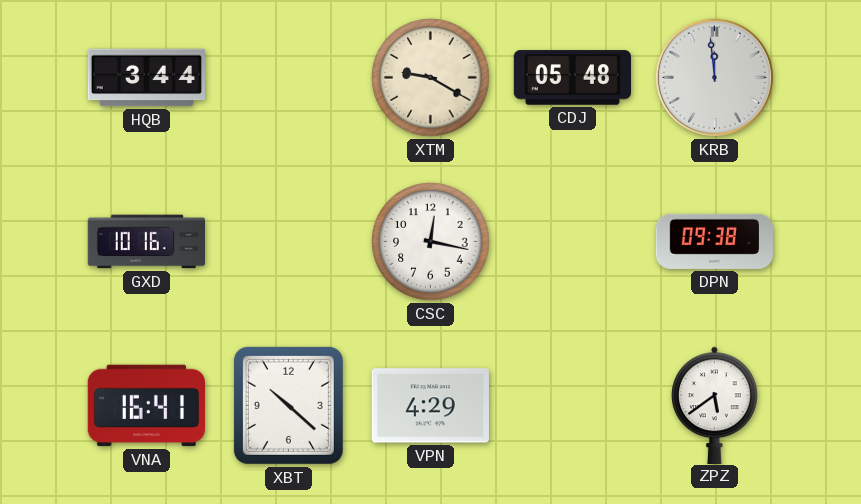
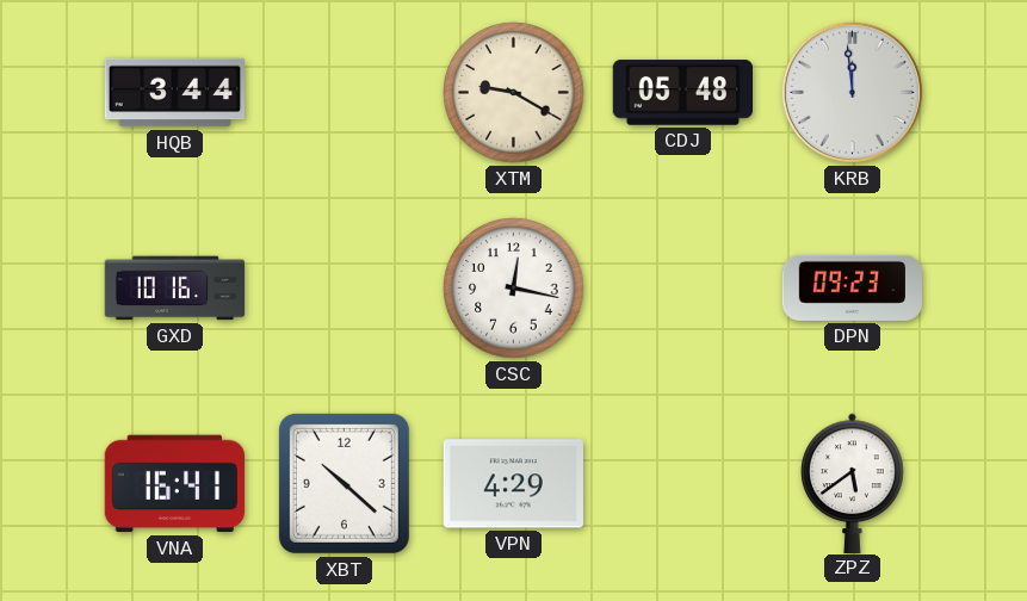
DPN: 09:38 -> 09:23
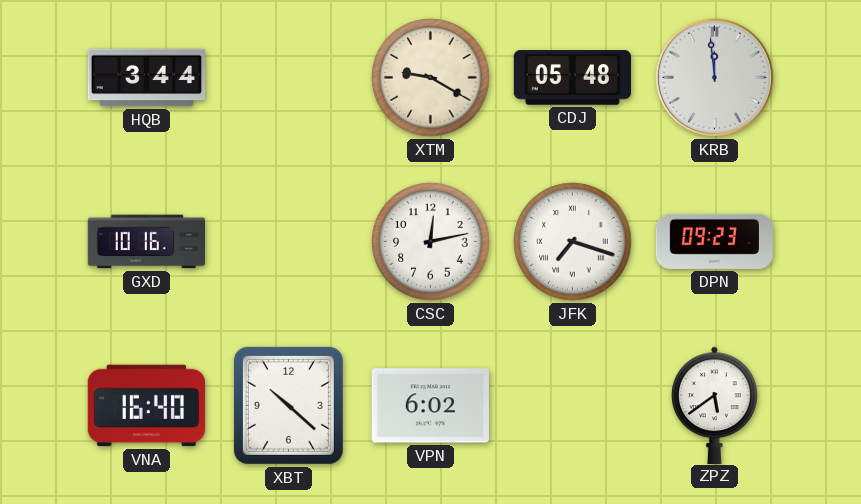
CSC: 12:17 -> 12:13
JFK: none -> 7:18
VNA: 16:41 -> 16:40
VPN: 4:29 -> 6:02
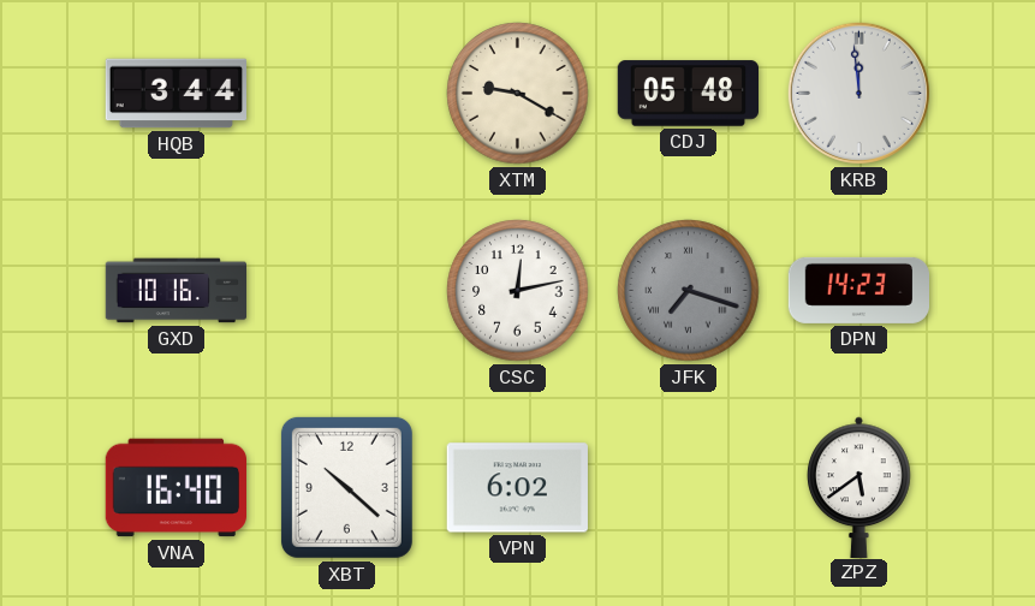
JFK dial: white -> grey
DPN: 09:23 -> 14:23
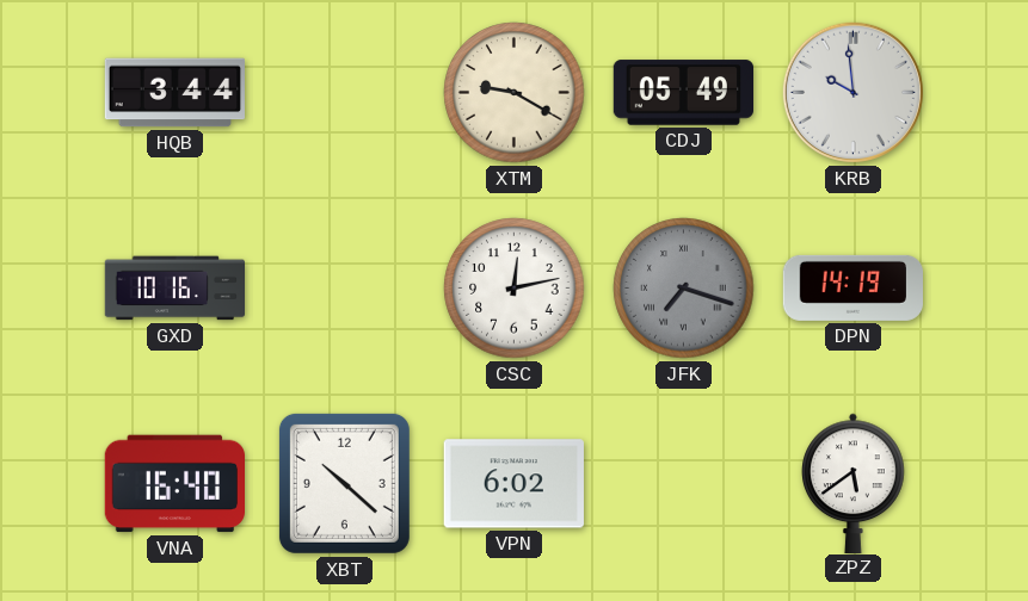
CDJ: 05:48 -> 05:49
KRB: 11:59 -> 9:59
DPN: 14:23 -> 14:19
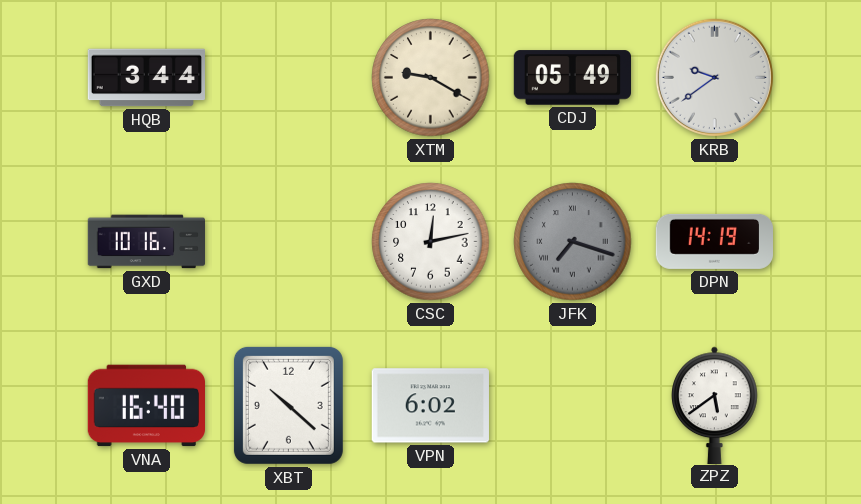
KRB: 9:59 -> 9:39
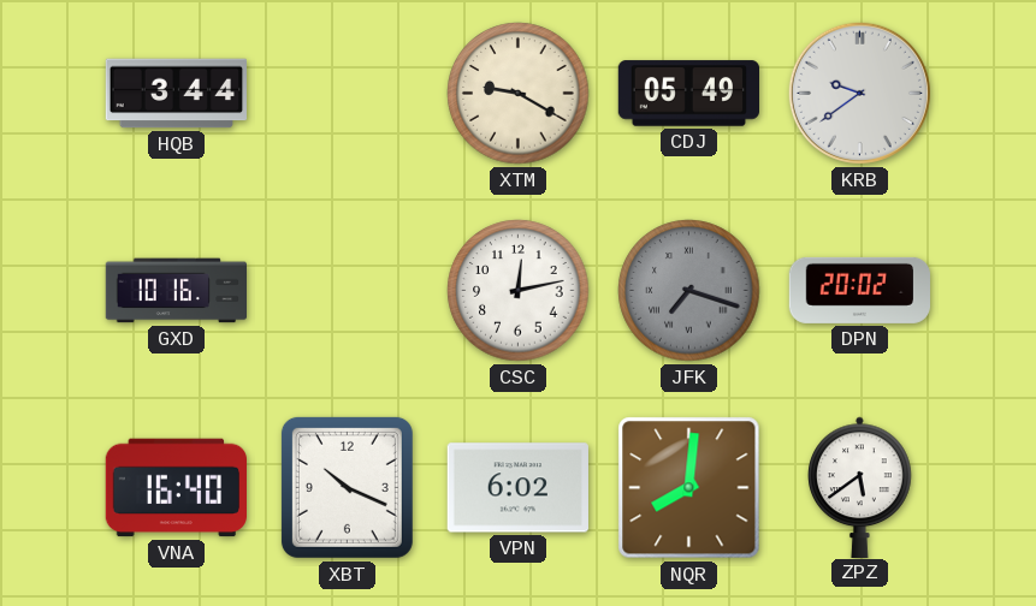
DPN: 14:19 -> 20:02
XBT: 10:22 -> 10:19
NQR: none -> 8:01
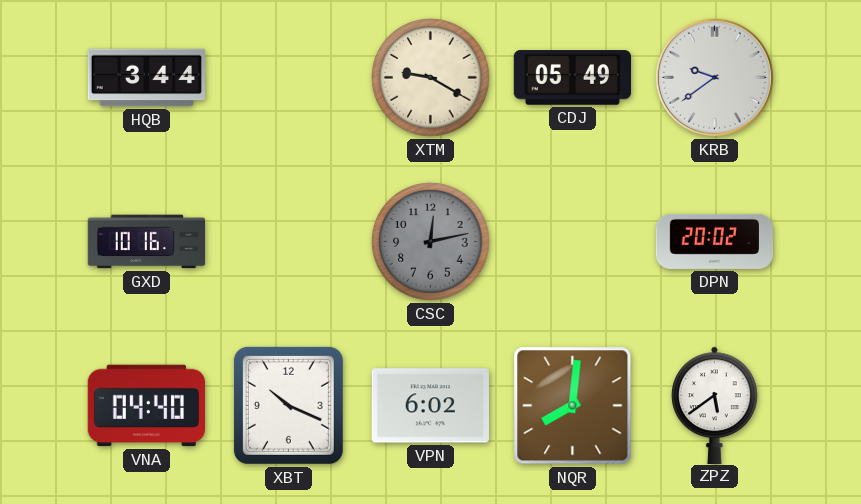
CSC dial: white -> grey
JFK: 7:18 -> none
VNA: 16:40 -> 04:40
